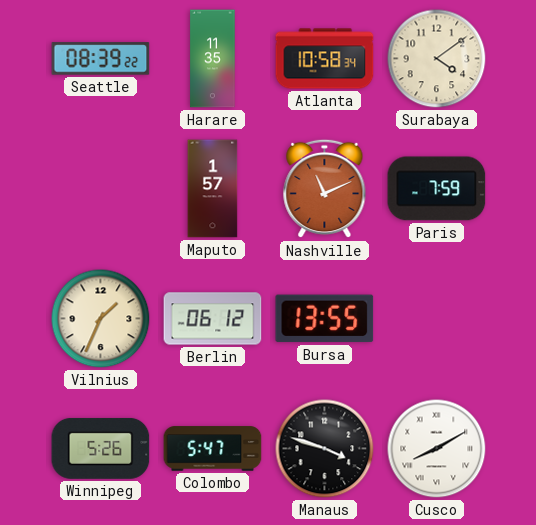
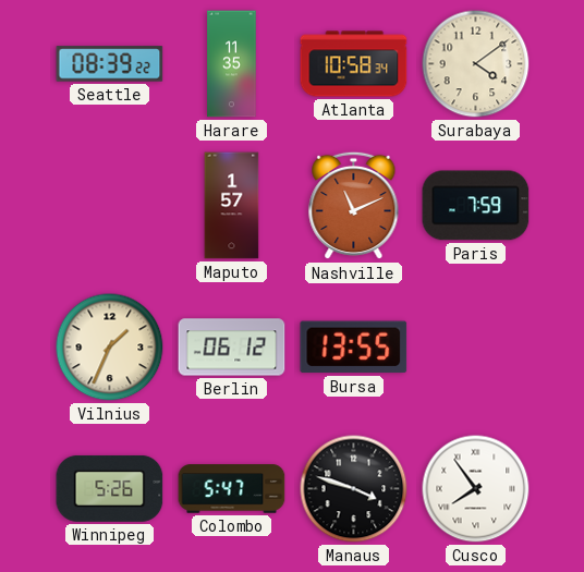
Cusco: 8:10 -> 7:54
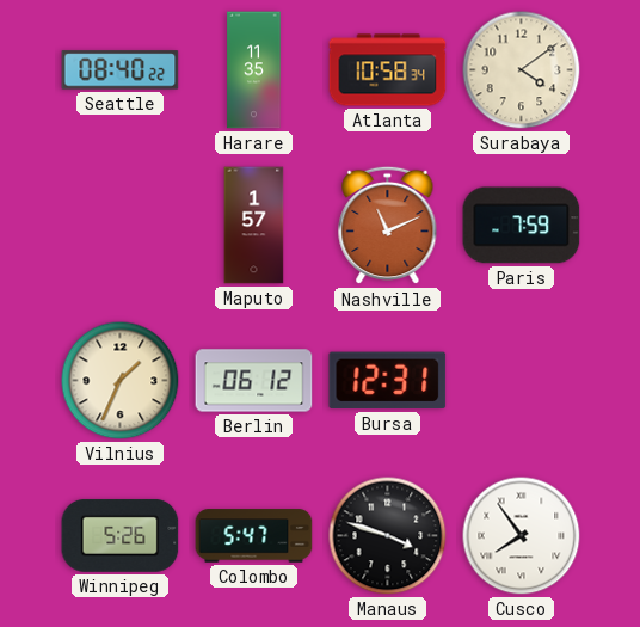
Seattle: 08:39 -> 08:40
Bursa: 13:55 -> 12:31
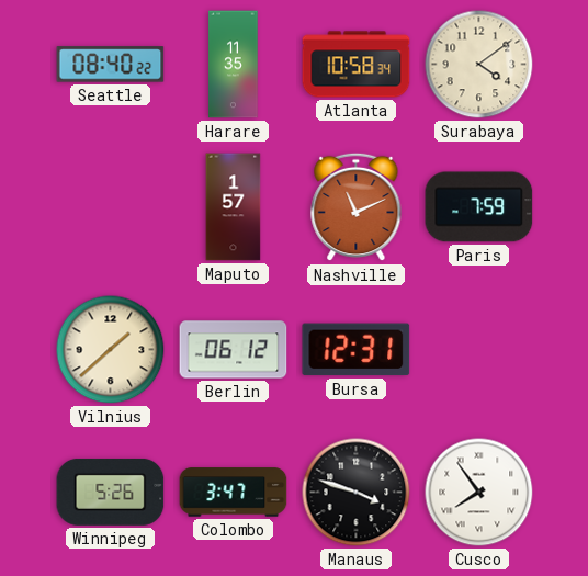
Vilnius: 1:34 -> 1:38
Colombo: 5:47 -> 3:47
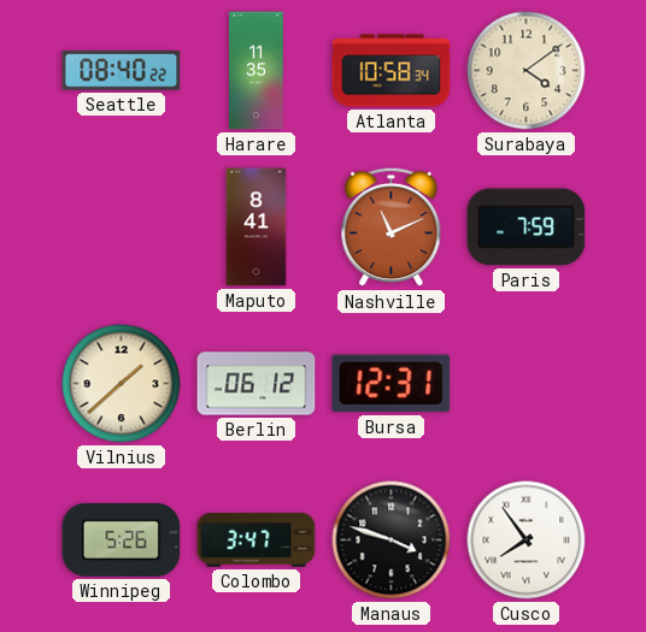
Maputo: 1:57 -> 8:41
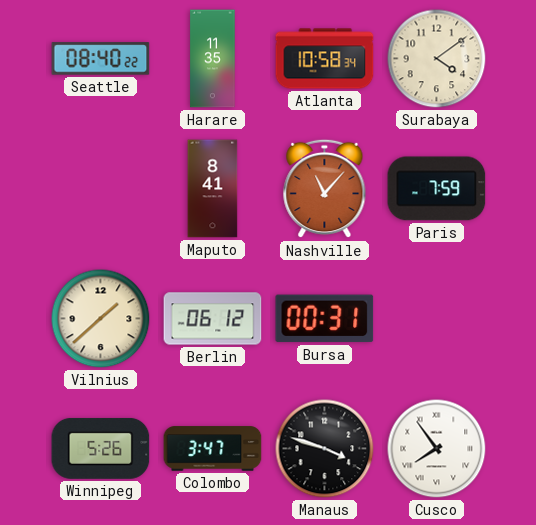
Nashville: 11:11 -> 11:07
Bursa: 12:31 -> 00:31
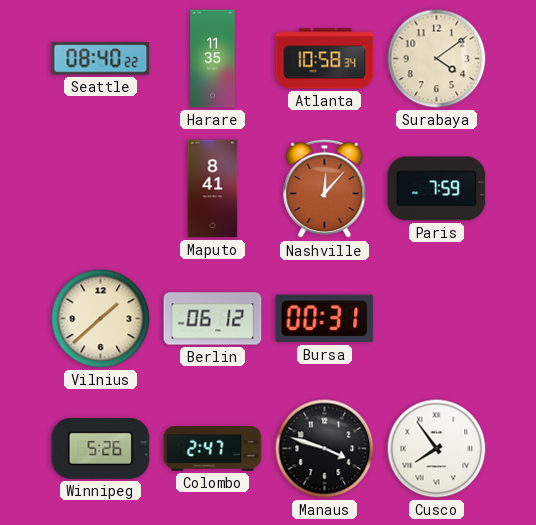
Nashville: 11:07 -> 12:07
Colombo: 3:47 -> 2:47
